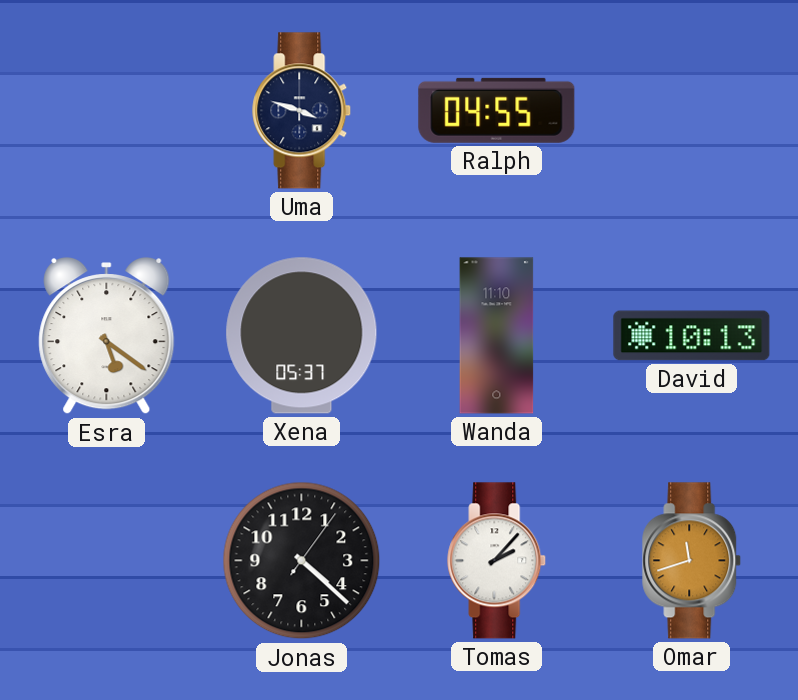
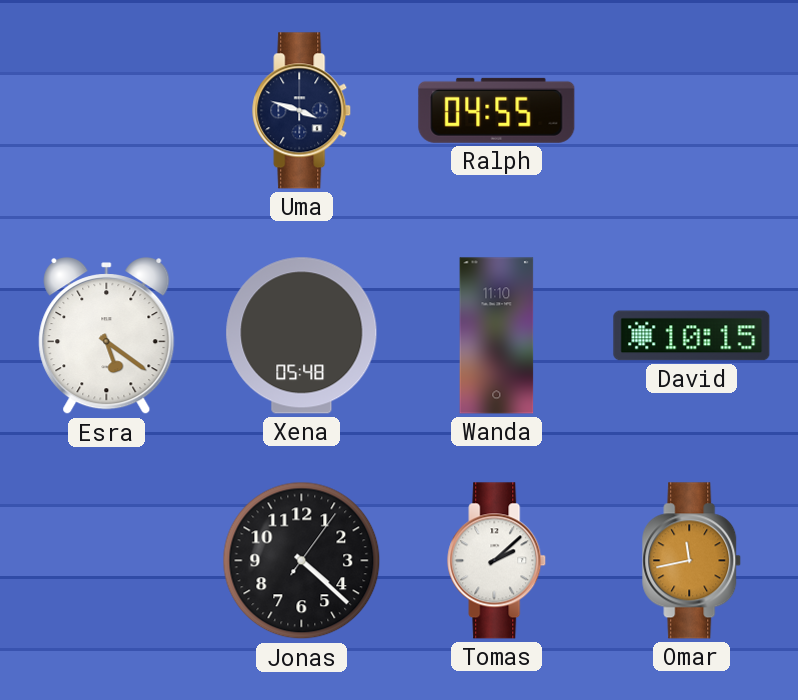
Xena: 05:37 -> 05:48
David: 10:13 -> 10:15
Tomas: 2:07 -> 2:08
Omar: 11:42 -> 11:43
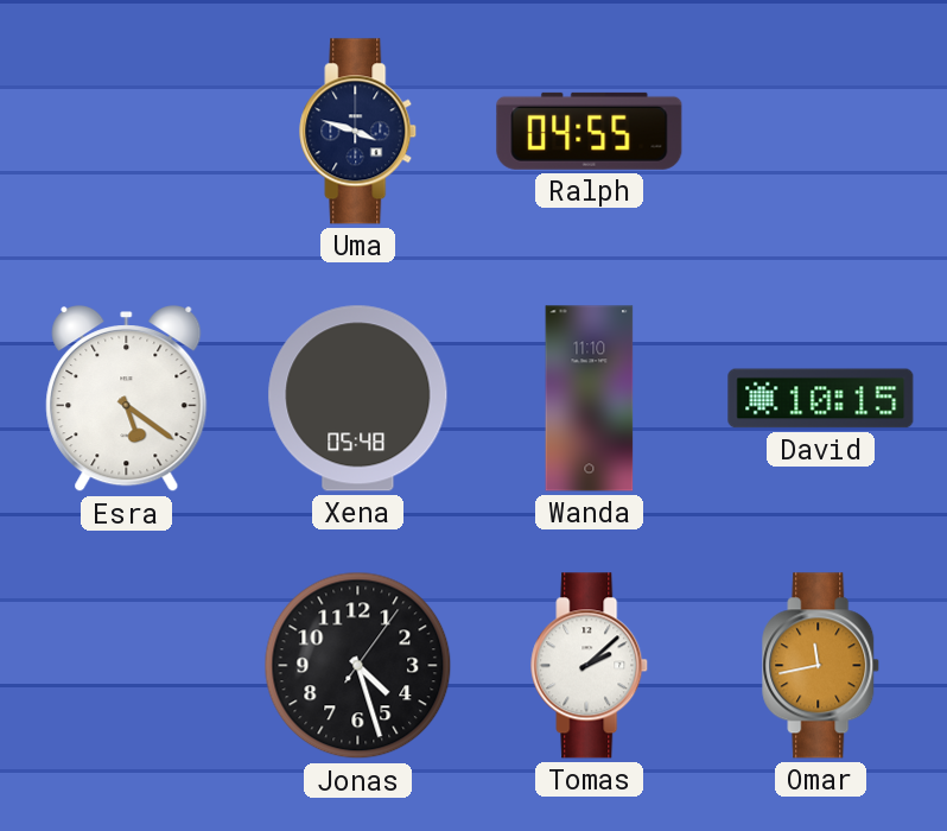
Jonas: 4:22 -> 4:27
